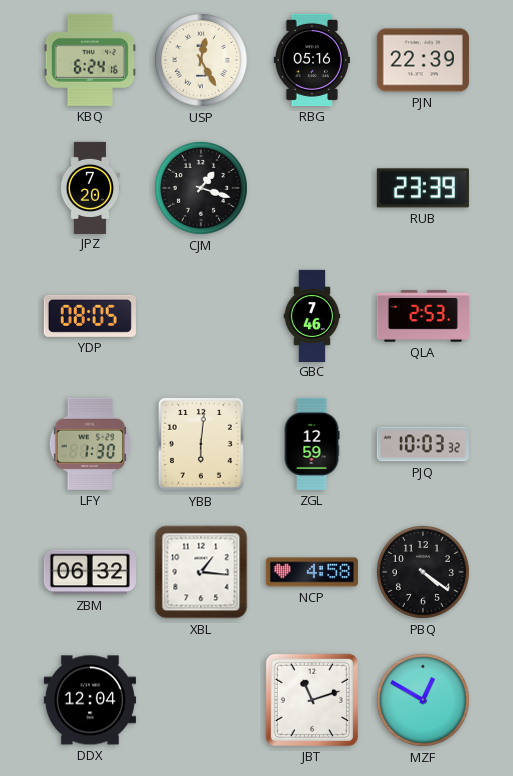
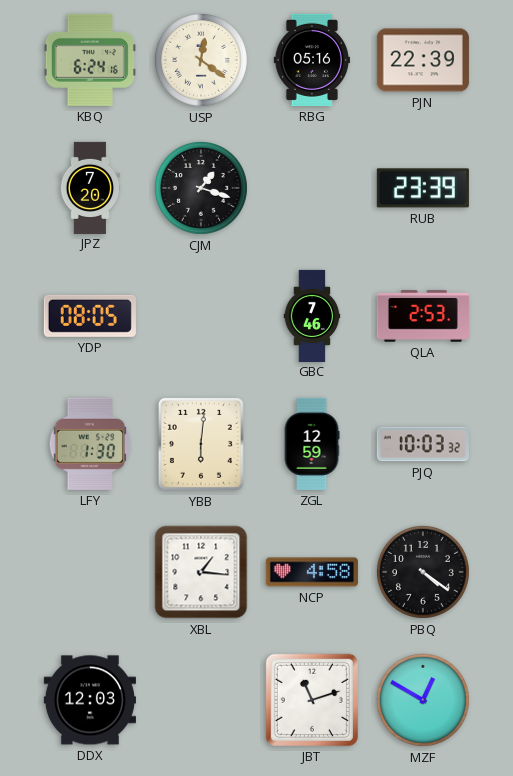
USP: 12:25 -> 12:21
ZBM: 06:32 -> none
DDX: 12:04 -> 12:03
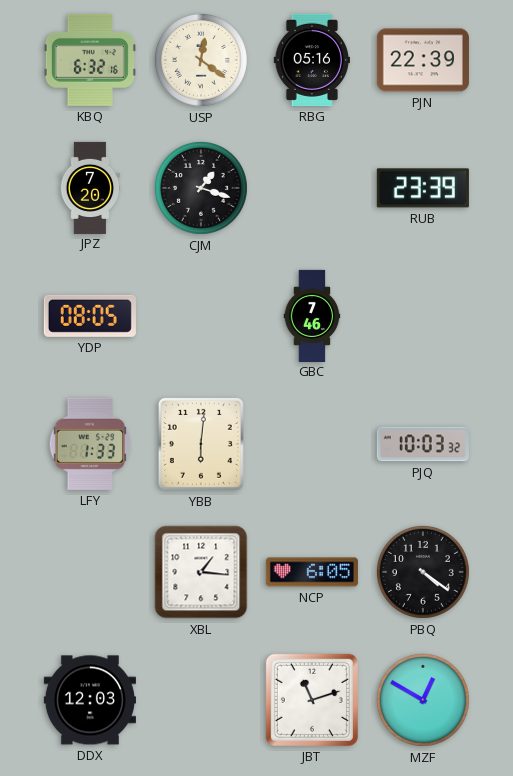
KBQ: 6:24 -> 6:32
QLA: 2:53 -> none
LFY: 1:30 -> 1:33
ZGL: 12:59 -> none
NCP: 4:58 -> 6:05
